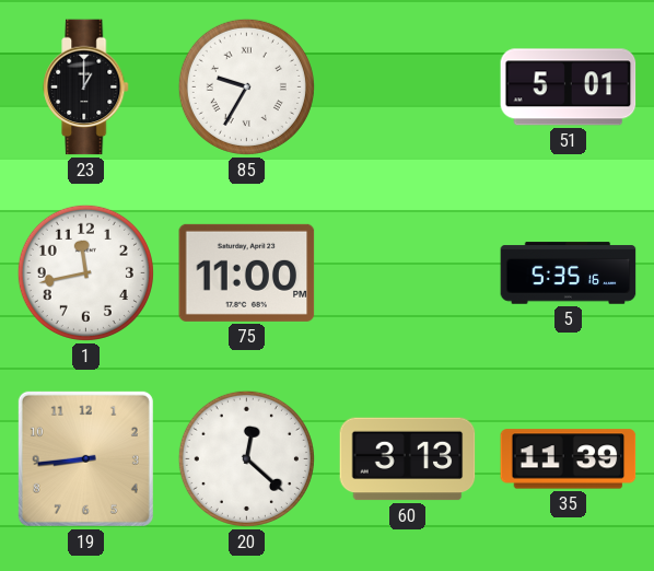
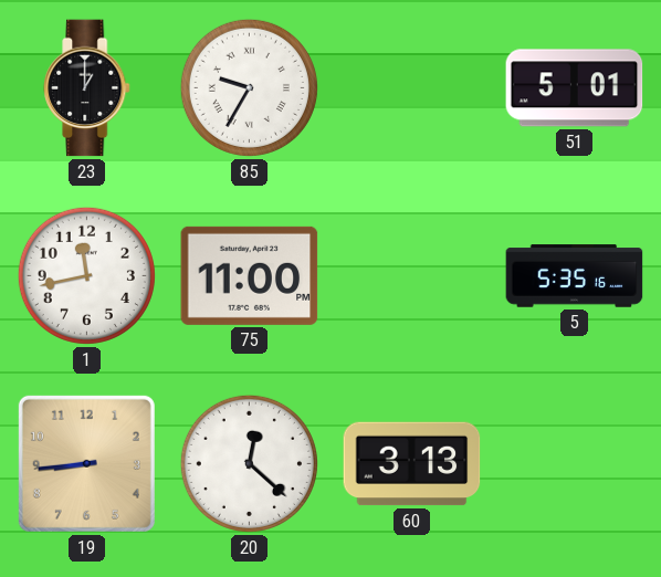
35: 11:39 -> none
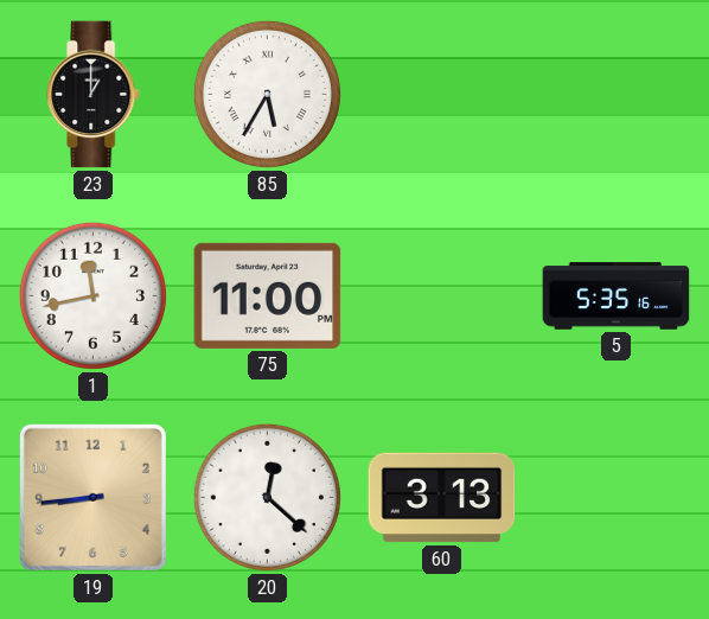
85: 9:35 -> 5:35
51: 5:01 -> none
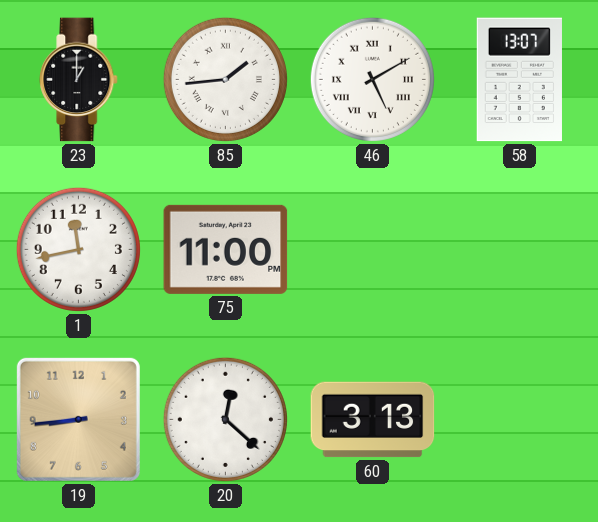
85: 5:35 -> 1:44
46: none -> 5:10
58: none -> 13:07
5: 5:35 -> none
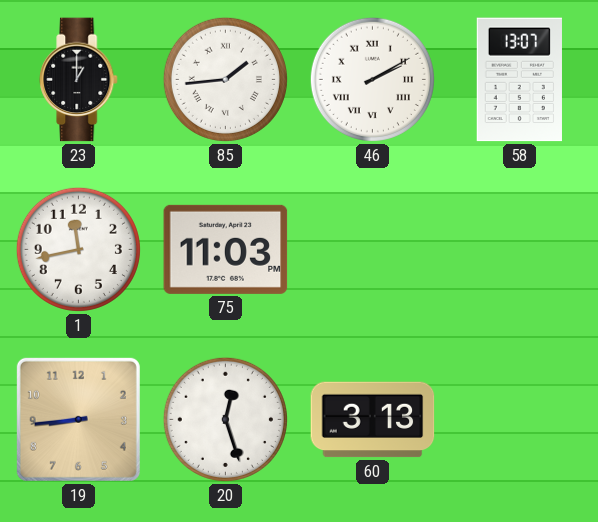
46: 5:10 -> 2:10
75: 11:00 -> 11:03
20: 12:22 -> 12:27
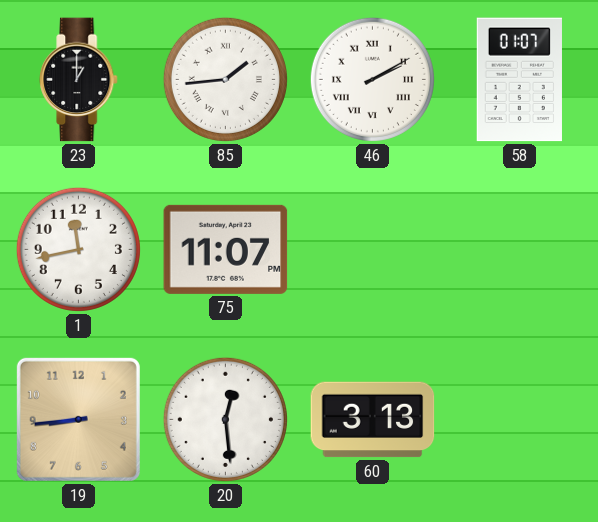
58: 13:07 -> 01:07
75: 11:03 -> 11:07
20: 12:27 -> 12:29
